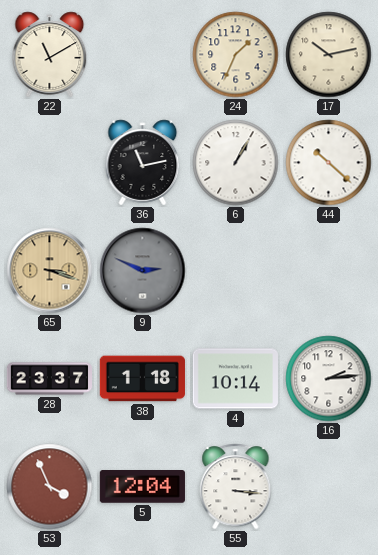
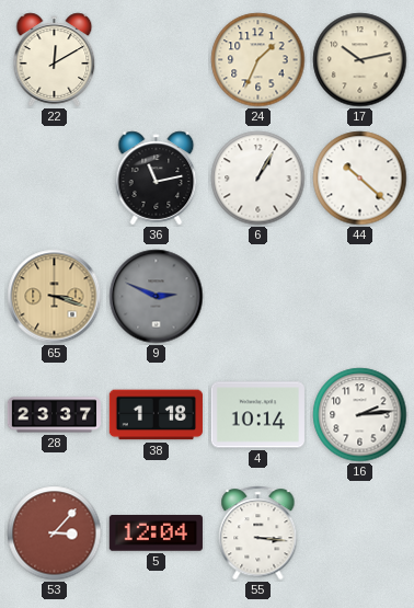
22: 11:10 -> 12:10
53: 3:56 -> 3:07
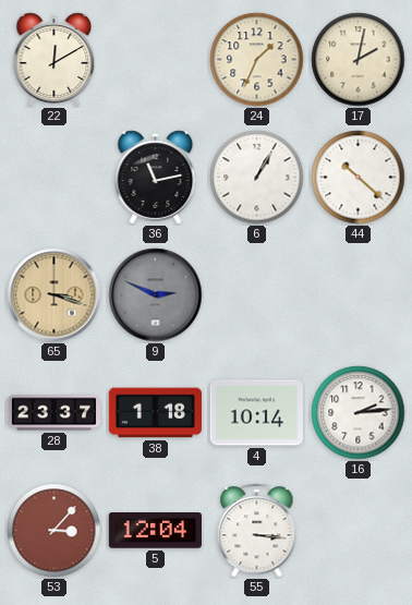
17: 10:13 -> 2:02
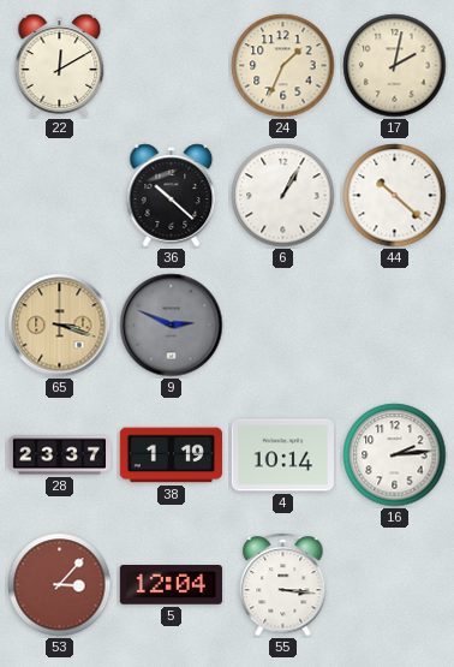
36: 11:13 -> 10:22
38: 1:18 -> 1:19
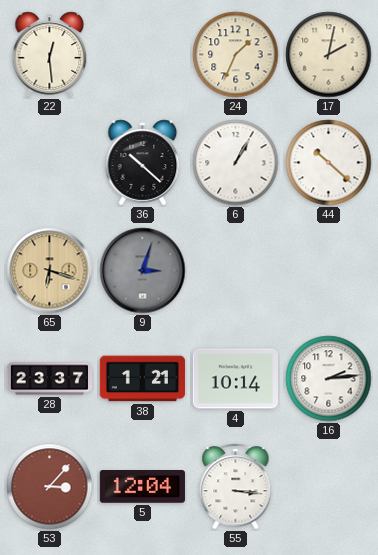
22: 12:10 -> 12:29
65: 3:18 -> 6:18
9: 2:49 -> 3:03
38: 1:19 -> 1:21
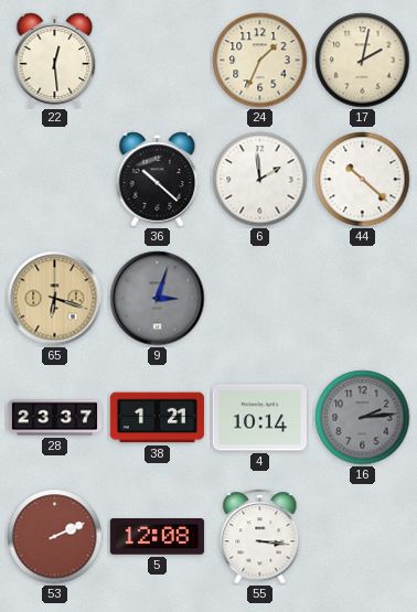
6: 1:05 -> 1:59
16 dial: white -> grey
53: 3:07 -> 2:11
5: 12:04 -> 12:08
